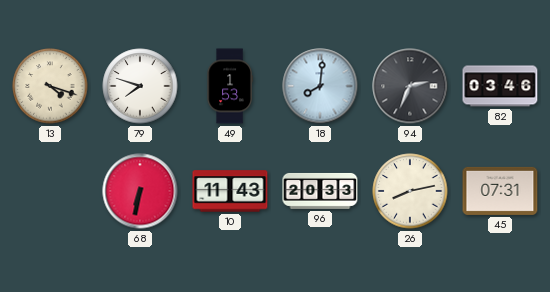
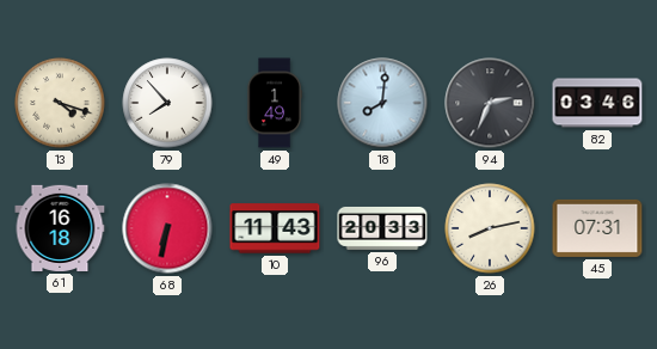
79: 7:48 -> 7:53
49: 1:53 -> 1:49
61: none -> 16:18
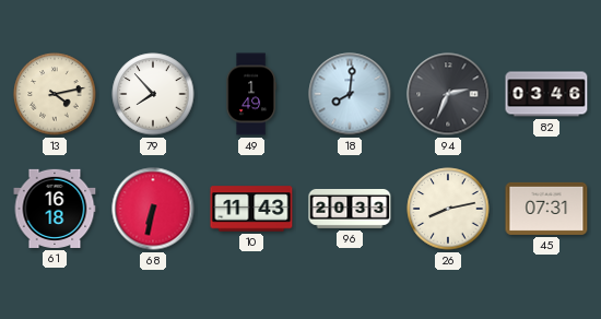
13: 4:18 -> 4:13
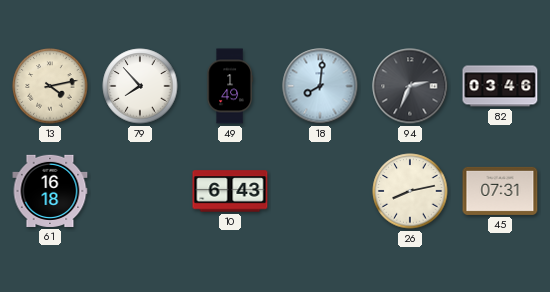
68: 6:32 -> none
10: 11:43 -> 6:43
96: 20:33 -> none
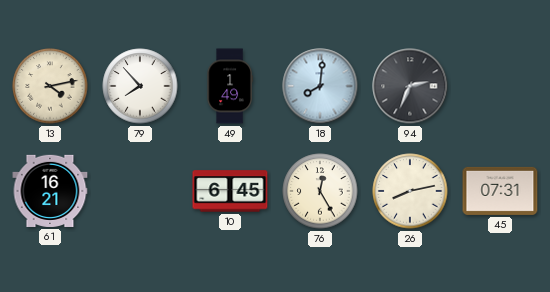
82: 03:46 -> none
61: 16:18 -> 16:21
10: 6:43 -> 6:45
76: none -> 12:25
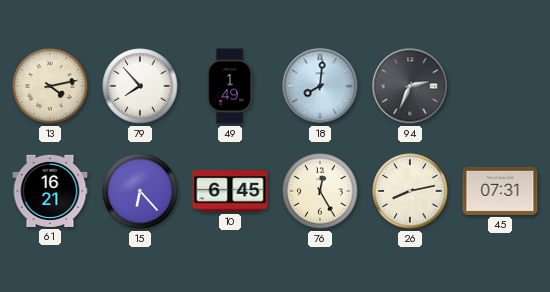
15: none -> 6:23
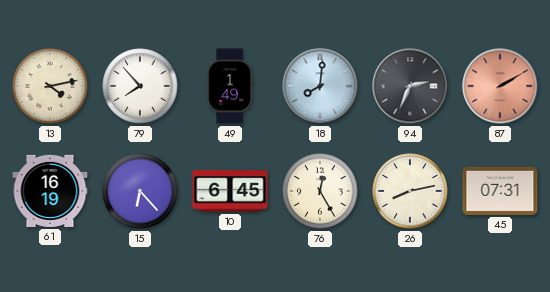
87: none -> 2:10
61: 16:21 -> 16:19
